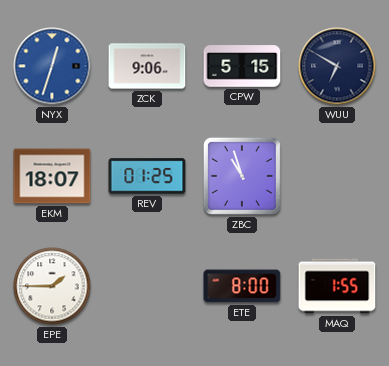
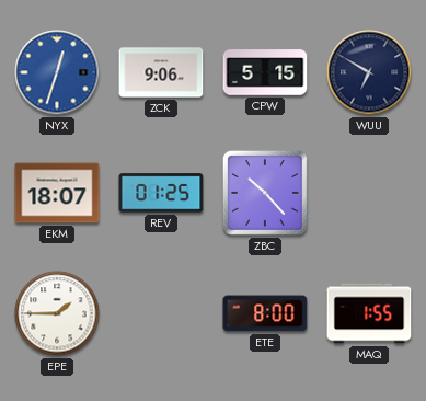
ZBC: 10:57 -> 10:23
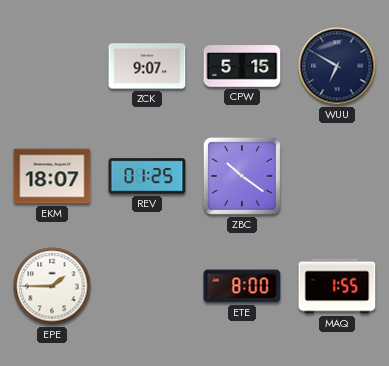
NYX: 12:33 -> none
ZCK: 9:06 -> 9:07
ZBC: 10:23 -> 10:21
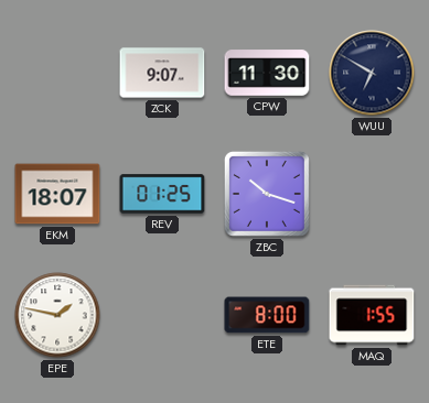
CPW: 5:15 -> 11:30
ZBC: 10:21 -> 10:18
EPE: 1:45 -> 1:47
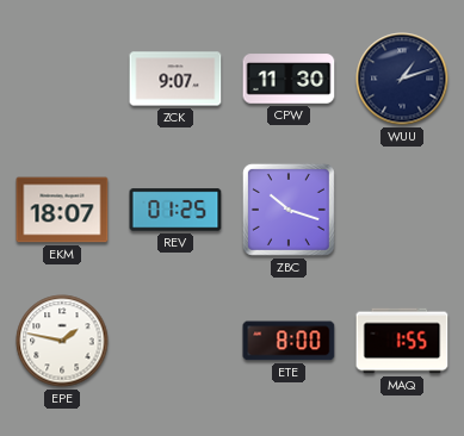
WUU: 6:50 -> 1:12
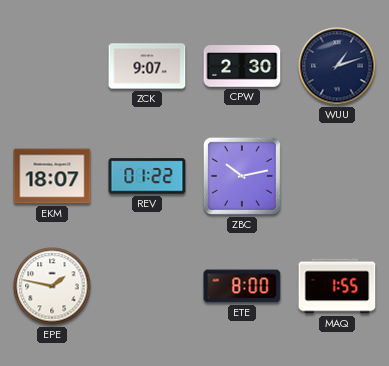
CPW: 11:30 -> 2:30
REV: 01:25 -> 01:22
ZBC: 10:18 -> 10:13
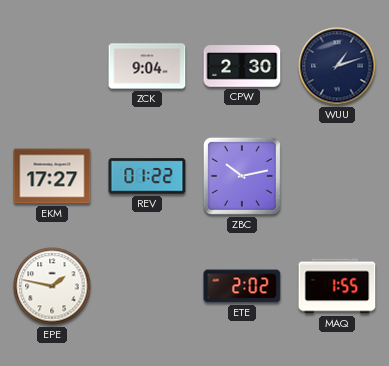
ZCK: 9:07 -> 9:04
EKM: 18:07 -> 17:27
ETE: 8:00 -> 2:02
